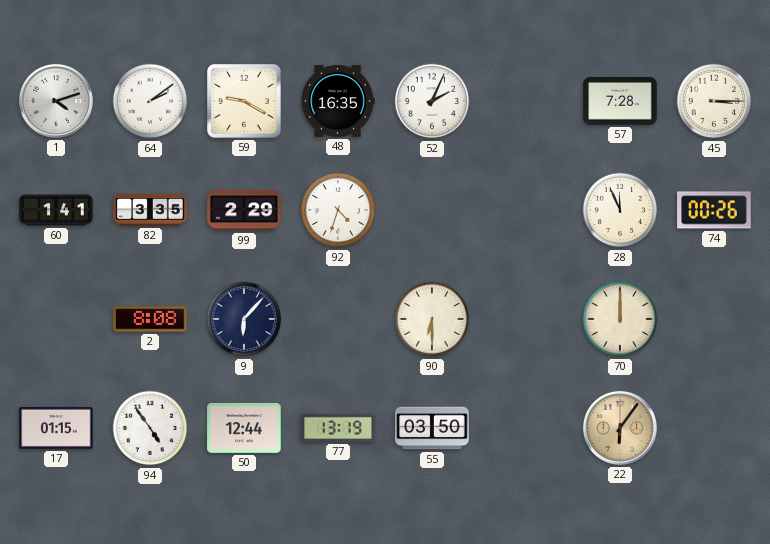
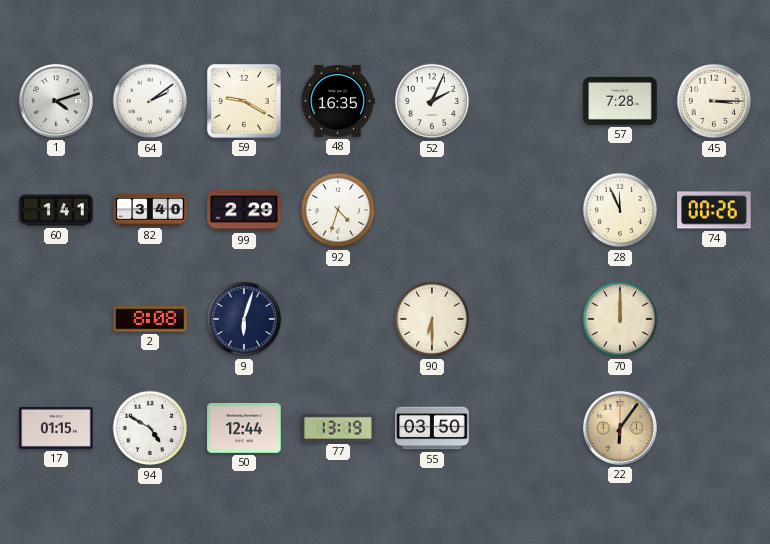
82: 3:35 -> 3:40
9: 6:07 -> 6:03
94: 4:54 -> 4:50
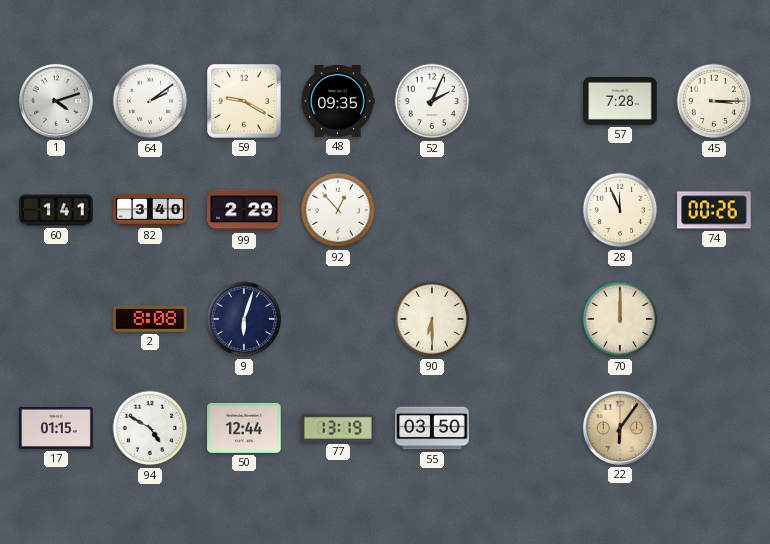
48: 16:35 -> 09:35
92: 4:33 -> 12:53
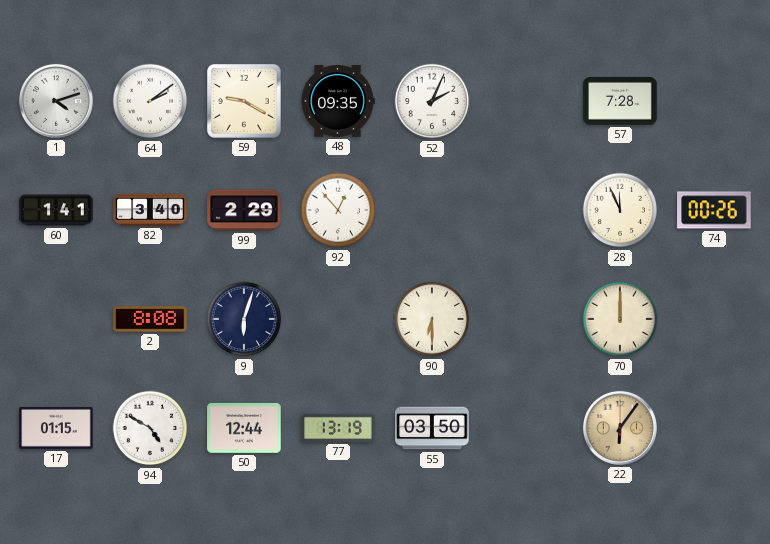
45: 3:15 -> none
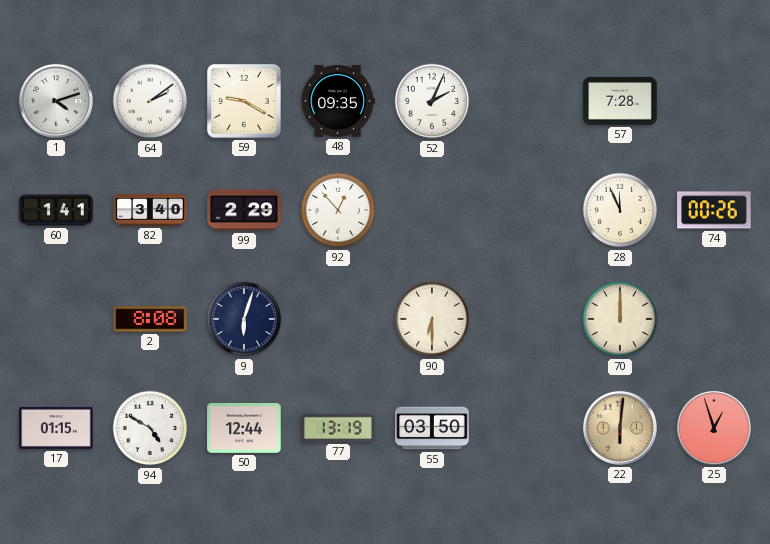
22: 6:06 -> 6:01
25: none -> 12:57
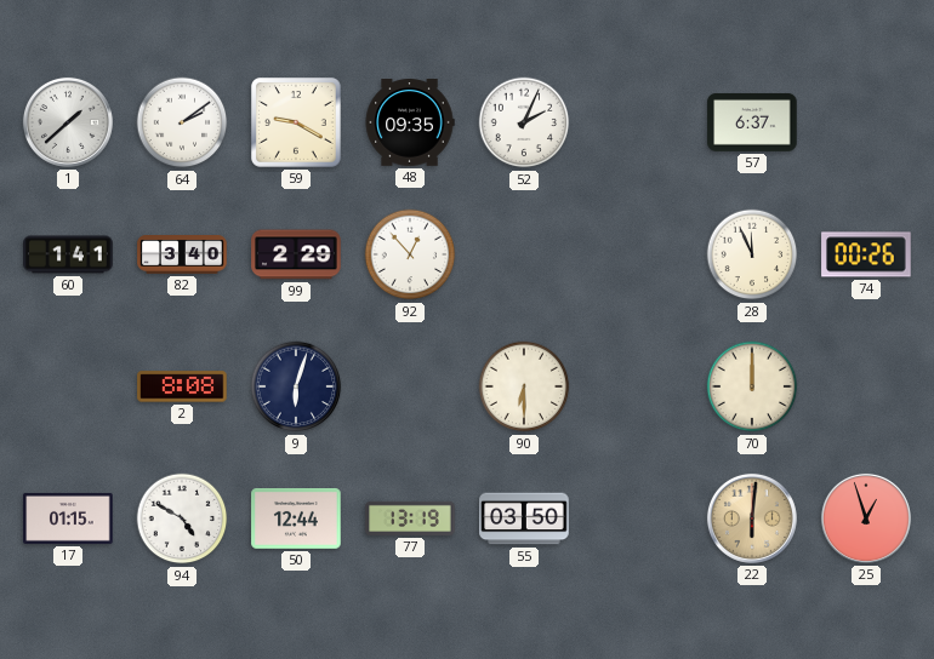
1: 4:12 -> 1:38
57: 7:28 -> 6:37
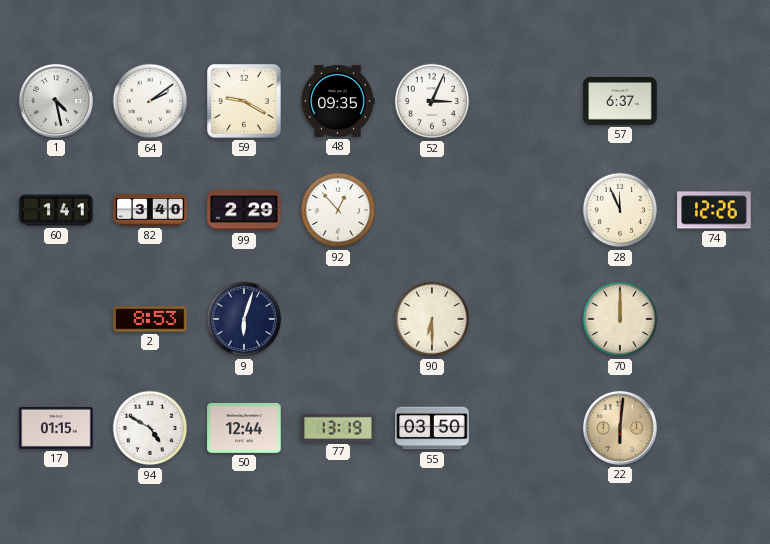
1: 1:38 -> 4:28
52: 2:04 -> 3:04
74: 00:26 -> 12:26
2: 8:08 -> 8:53
25: 12:57 -> none
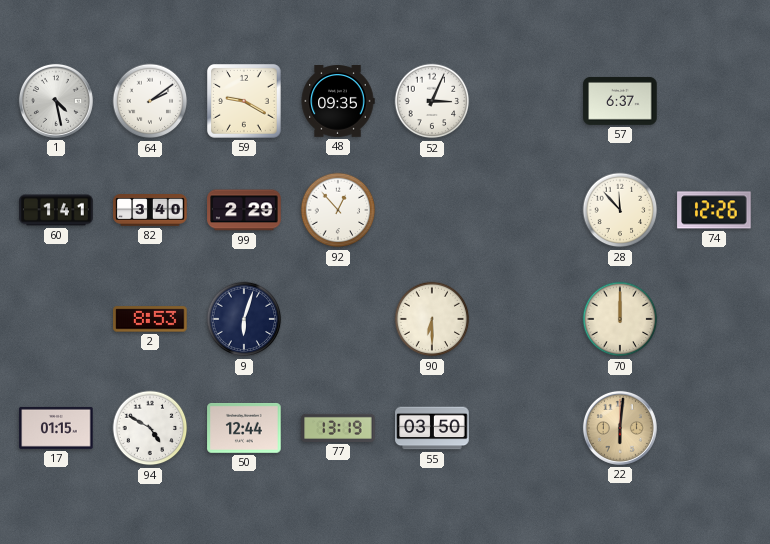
28: 11:56 -> 11:53
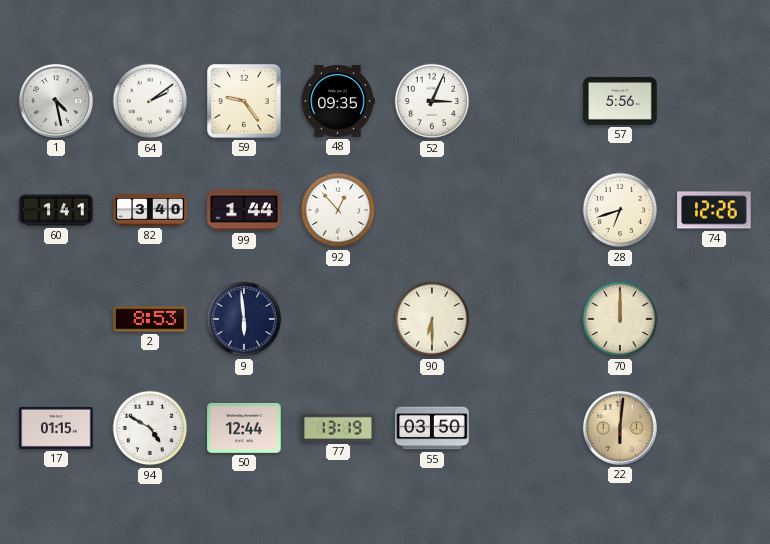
59: 9:20 -> 9:24
57: 6:37 -> 5:56
99: 2:29 -> 1:44
28: 11:53 -> 6:42
9: 6:03 -> 5:59
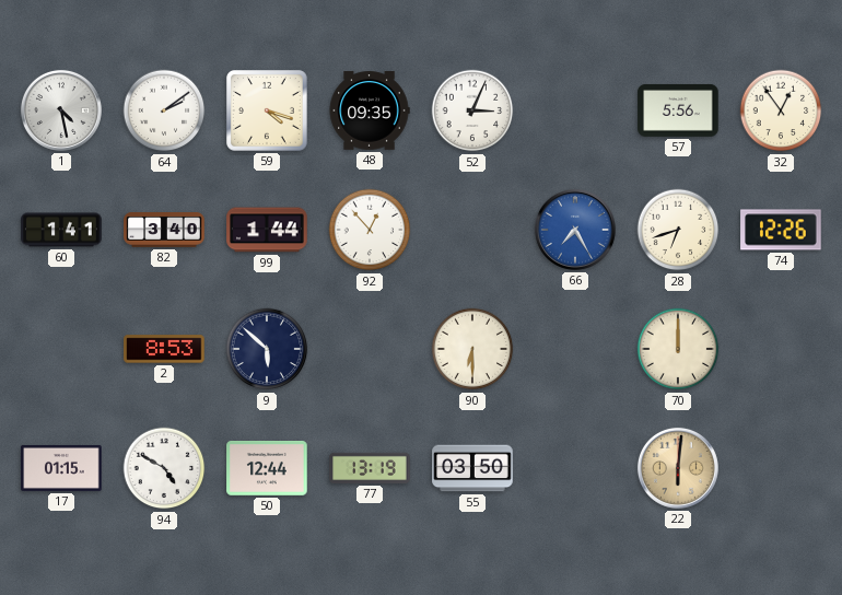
59: 9:24 -> 4:18
32: none -> 12:54
66: none -> 7:25
9: 5:59 -> 5:52
